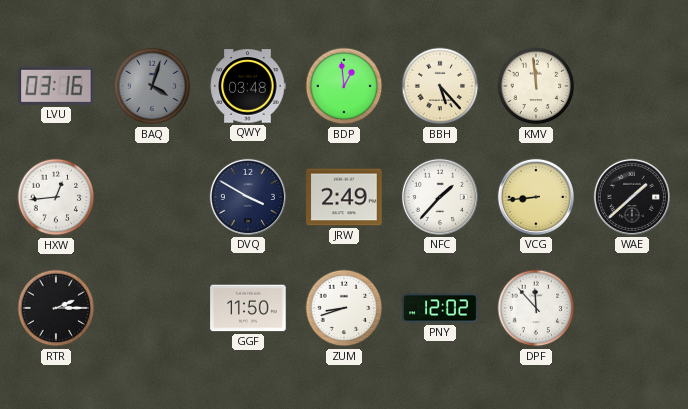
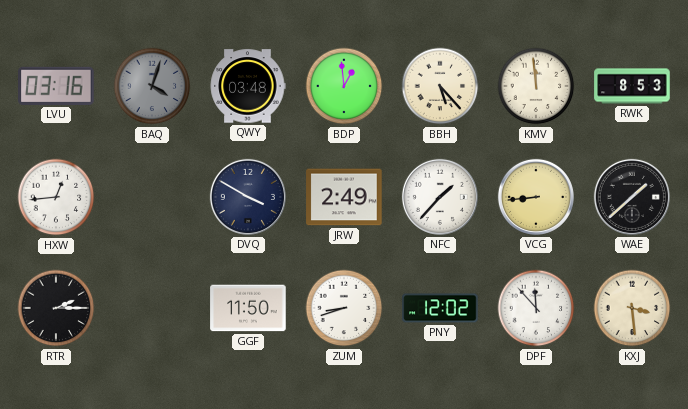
RWK: none -> 8:53
KXJ: none -> 3:29
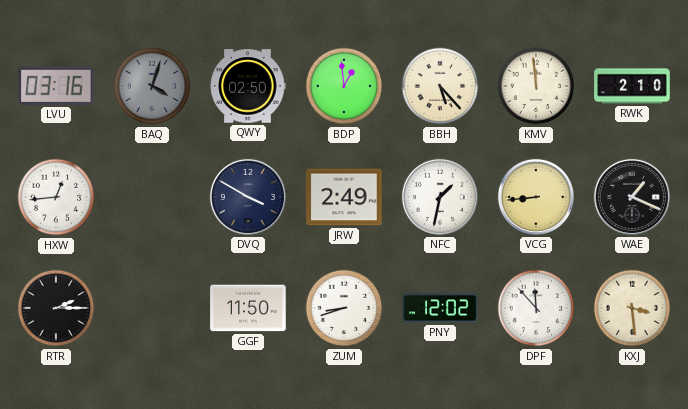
QWY: 03:48 -> 02:50
RWK: 8:53 -> 2:10
NFC: 1:37 -> 1:32
WAE: 1:38 -> 1:19
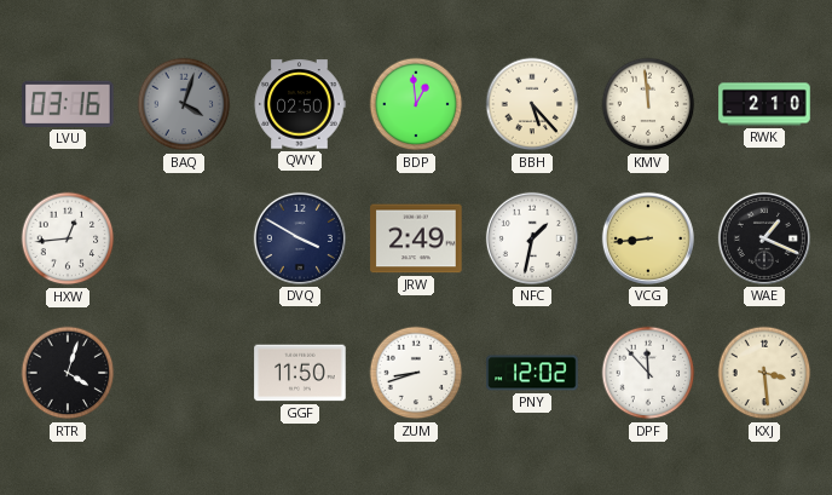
RTR: 2:15 -> 4:03
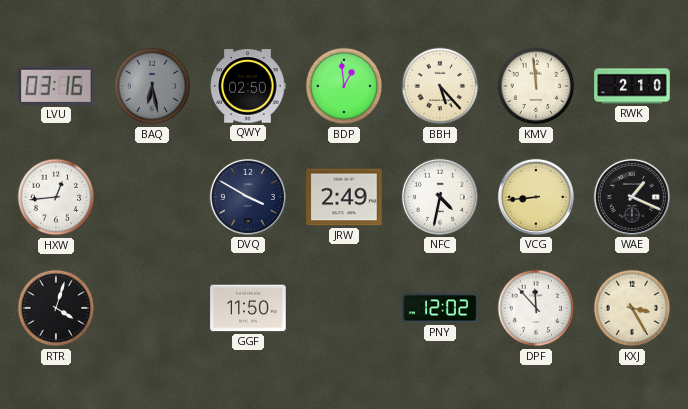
BAQ: 4:03 -> 6:28
NFC: 1:32 -> 4:32
ZUM: 8:42 -> none
KXJ: 3:29 -> 3:25
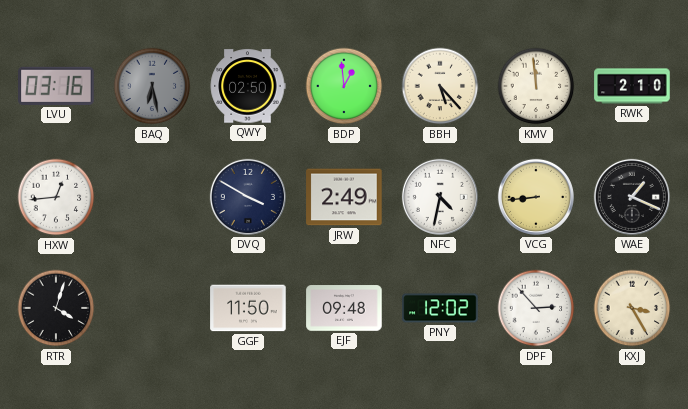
EJF: none -> 09:48
DPF: 11:53 -> 2:53
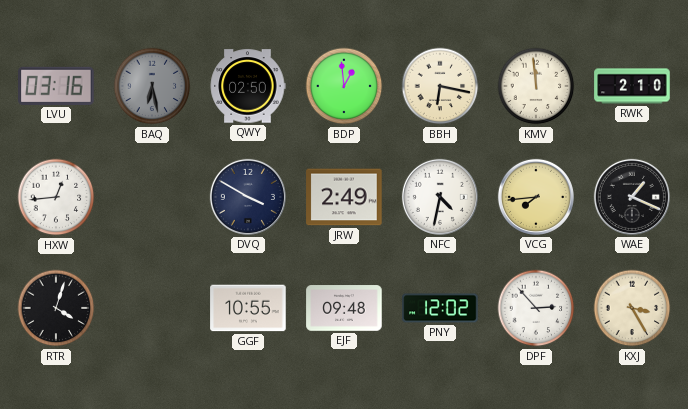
BBH: 5:23 -> 6:17
VCG: 8:44 -> 7:44
GGF: 11:50 -> 10:55
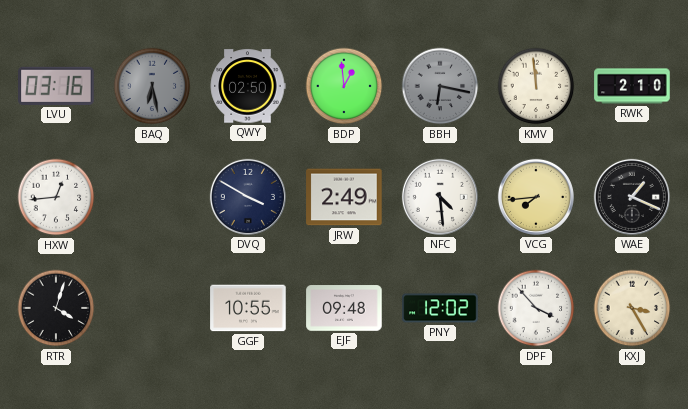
BBH dial: cream -> grey
NFC: 4:32 -> 4:29
DPF: 2:53 -> 3:53
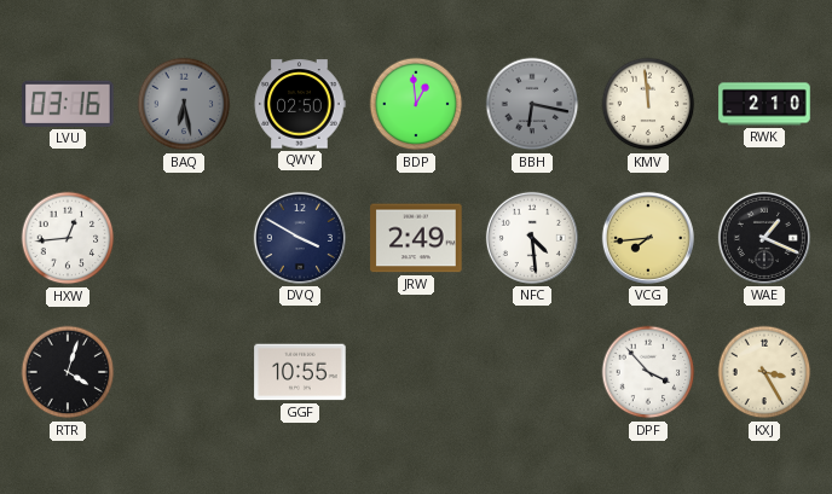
EJF: 09:48 -> none
PNY: 12:02 -> none
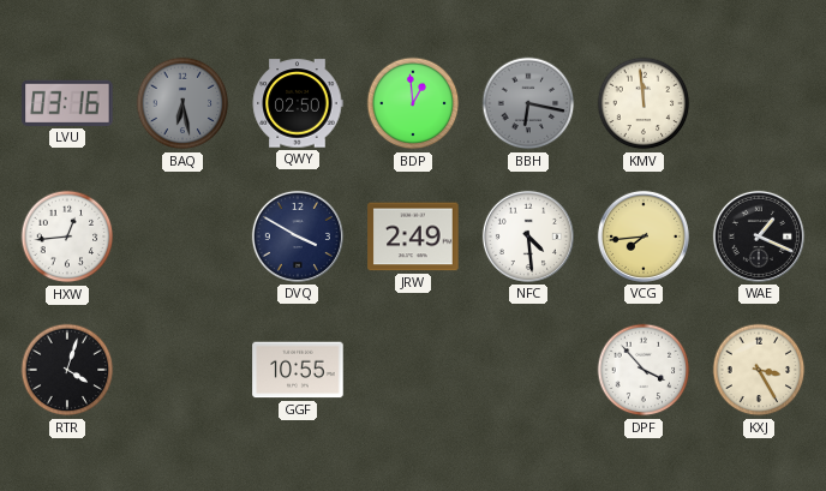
RWK: 2:10 -> none
